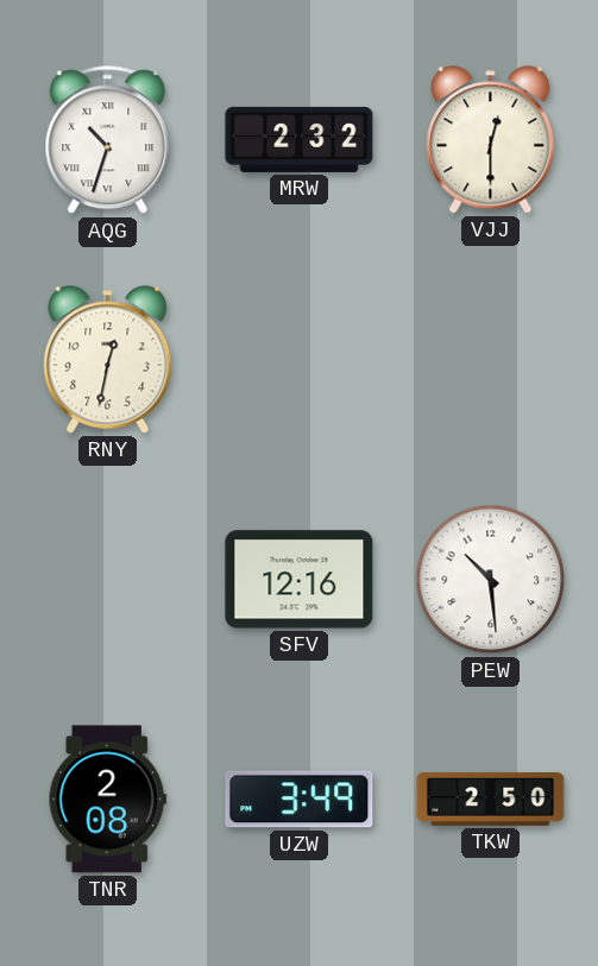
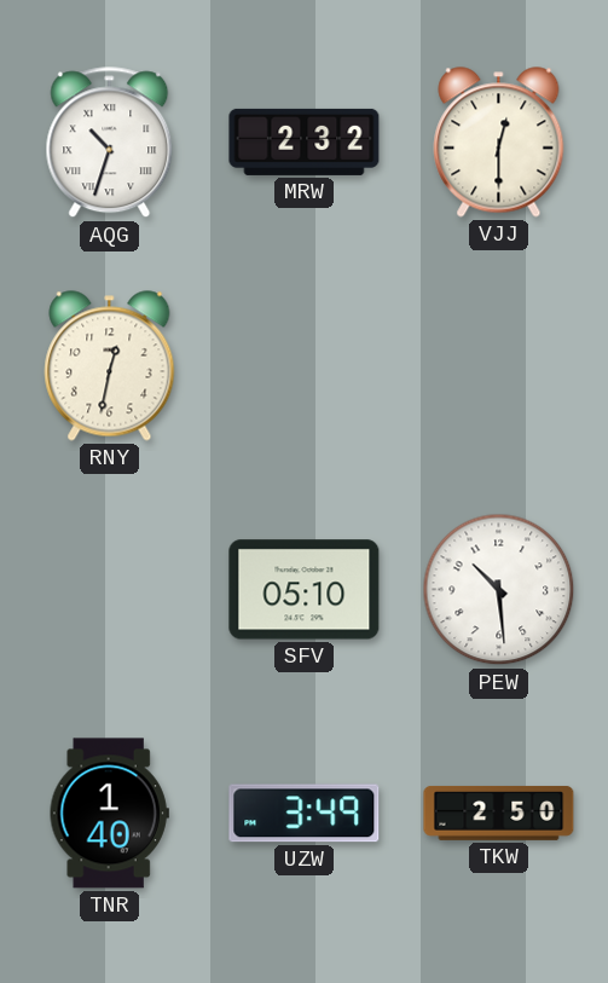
SFV: 12:16 -> 05:10
TNR: 2:08 -> 1:40
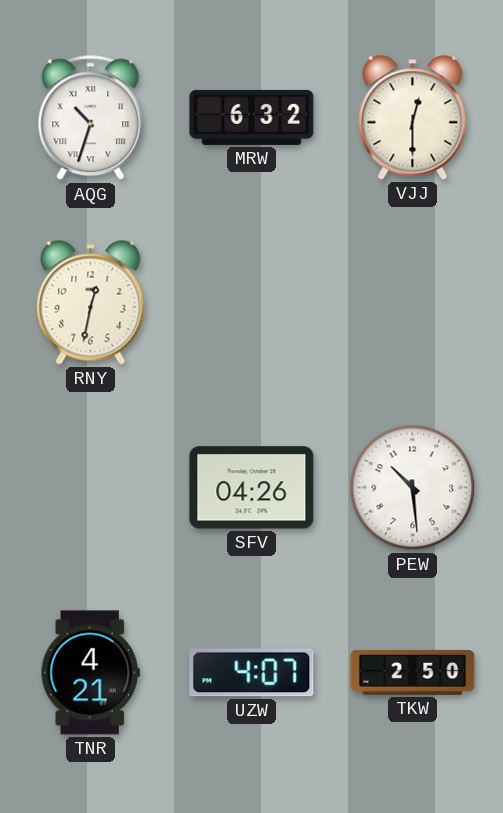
MRW: 2:32 -> 6:32
SFV: 05:10 -> 04:26
TNR: 1:40 -> 4:21
UZW: 3:49 -> 4:07
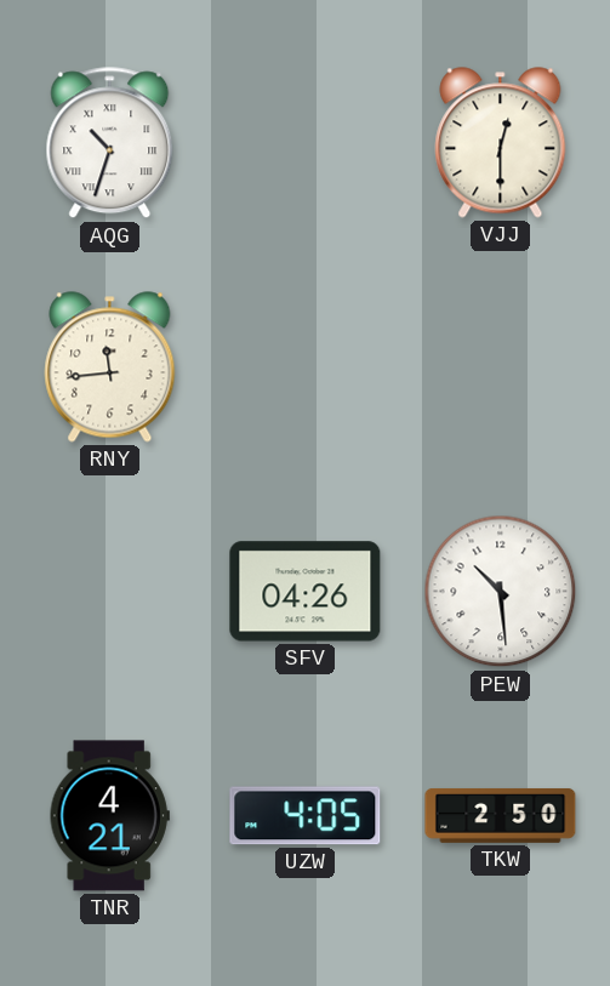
MRW: 6:32 -> none
RNY: 12:32 -> 11:44
UZW: 4:07 -> 4:05
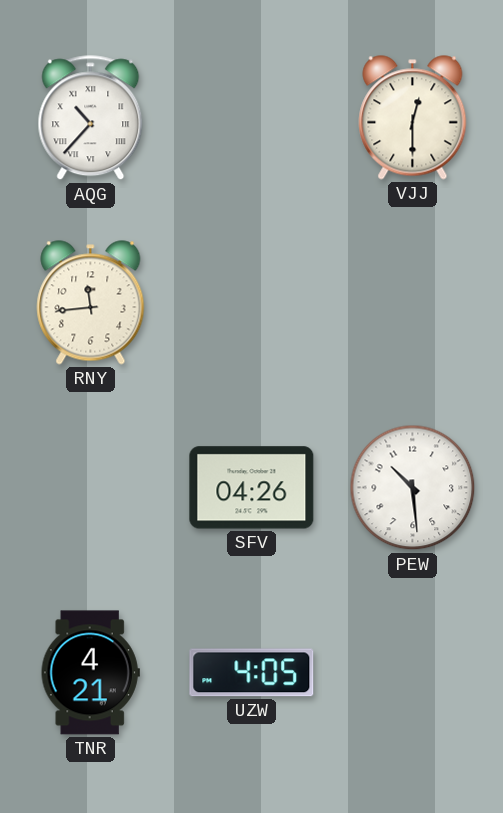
AQG: 10:33 -> 10:37
TKW: 2:50 -> none
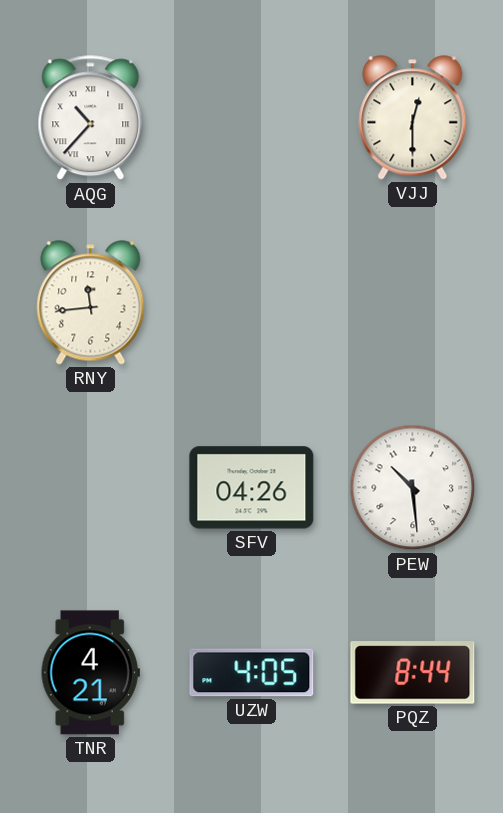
PQZ: none -> 8:44
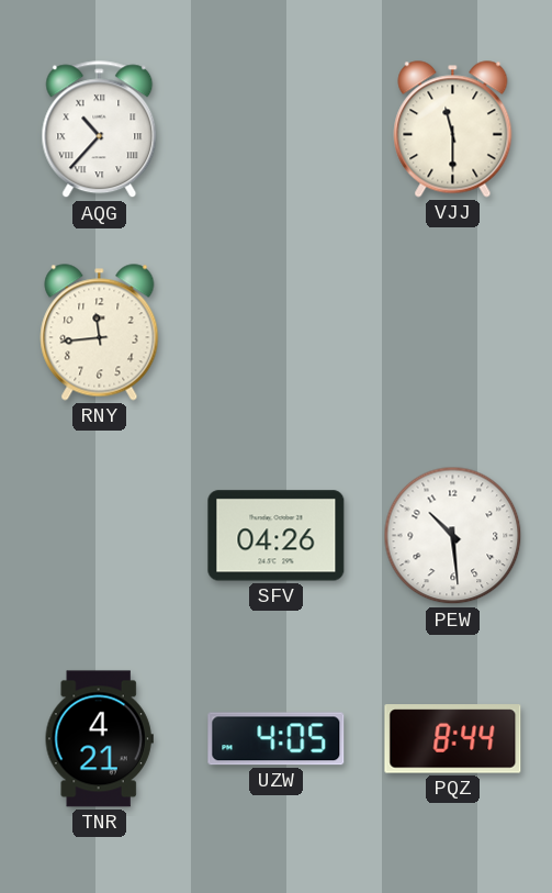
VJJ: 12:30 -> 11:30
